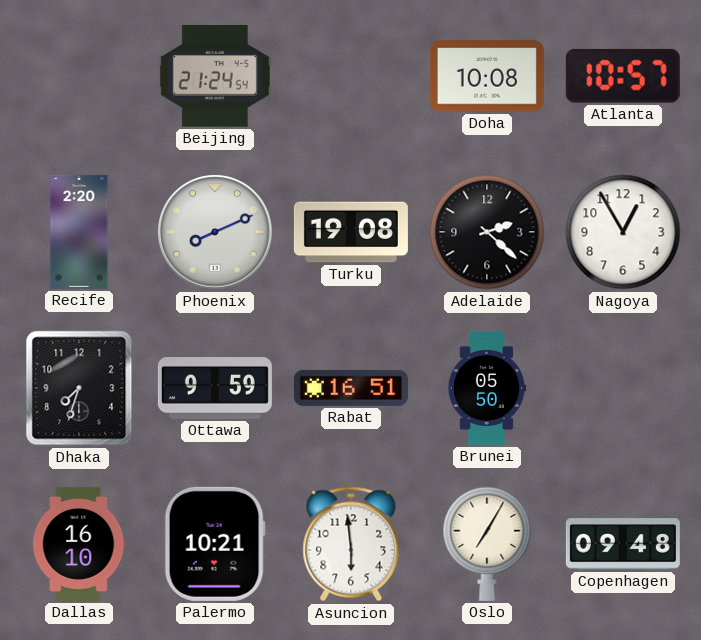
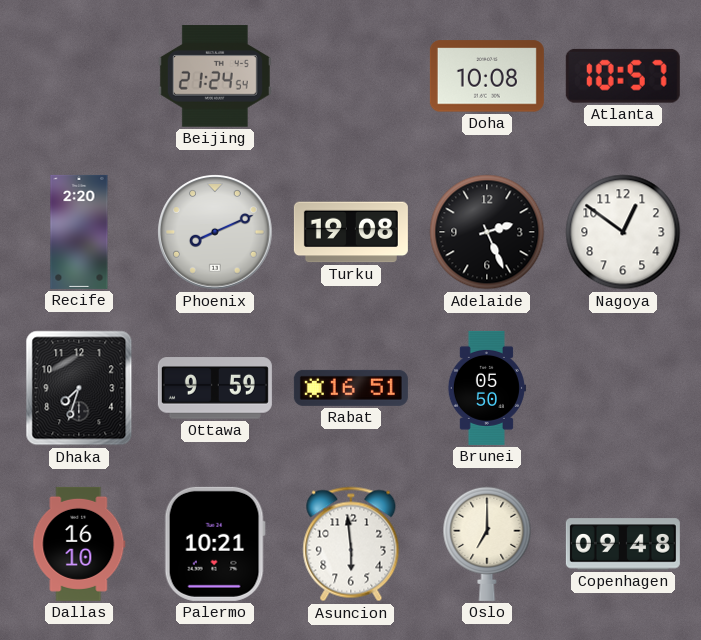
Adelaide: 2:22 -> 2:26
Nagoya: 12:55 -> 12:51
Oslo: 7:05 -> 7:00
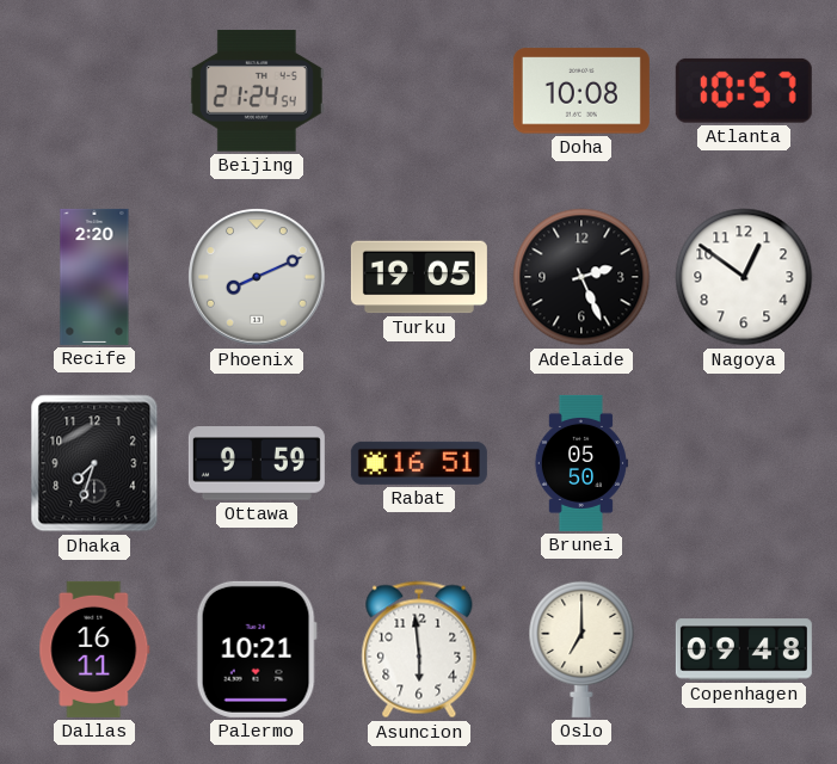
Turku: 19:08 -> 19:05
Dallas: 16:10 -> 16:11
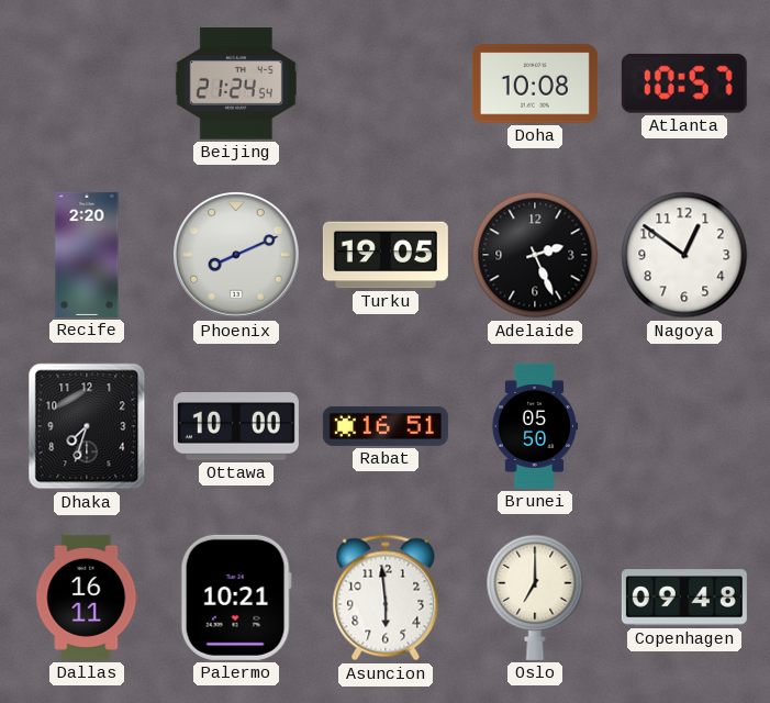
Ottawa: 9:59 -> 10:00
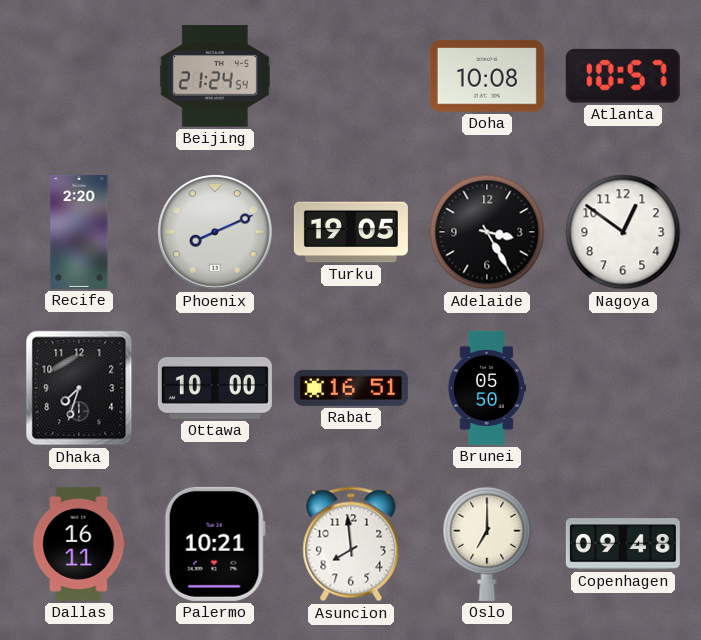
Adelaide: 2:26 -> 3:25
Asuncion: 5:59 -> 7:59
